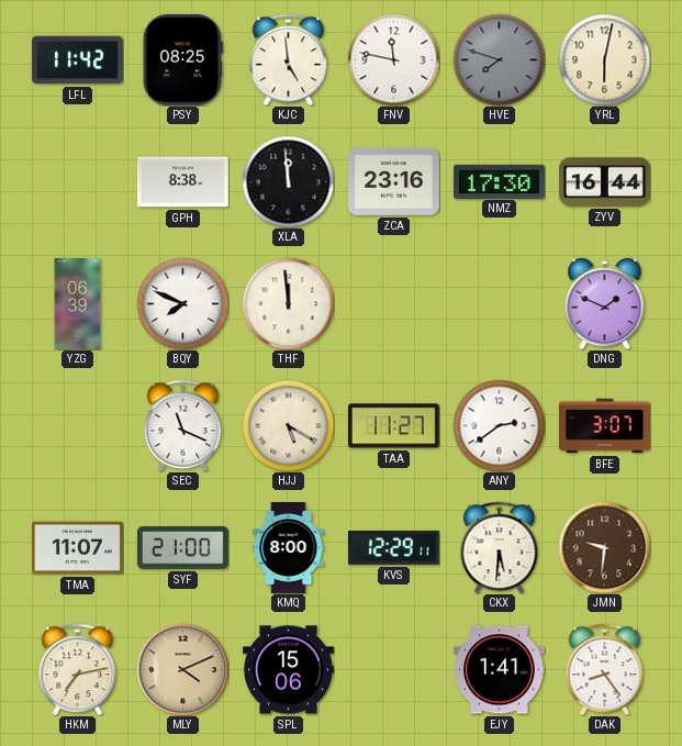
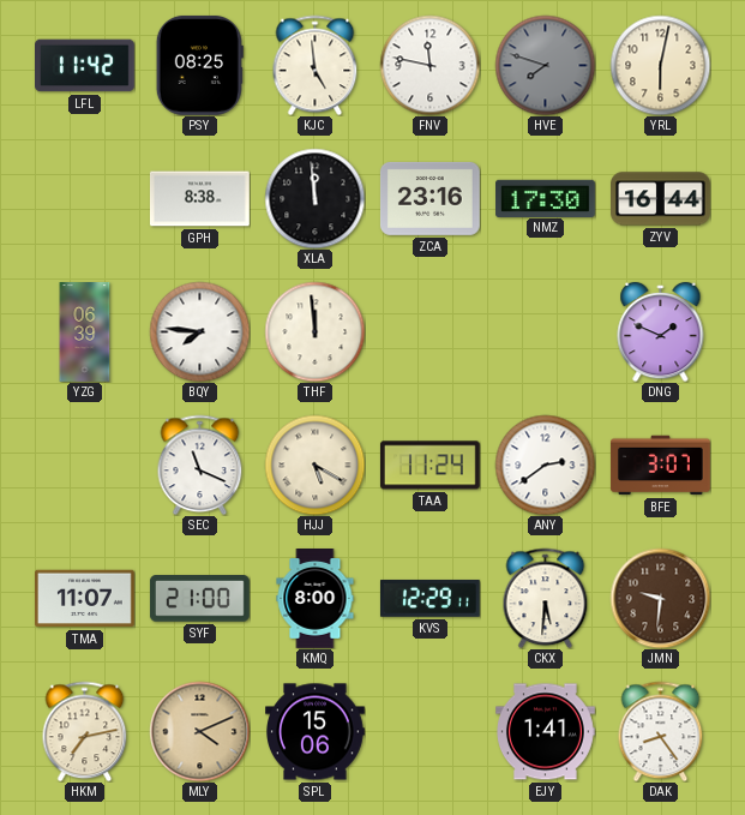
BQY: 7:49 -> 7:46
TAA: 11:27 -> 11:24
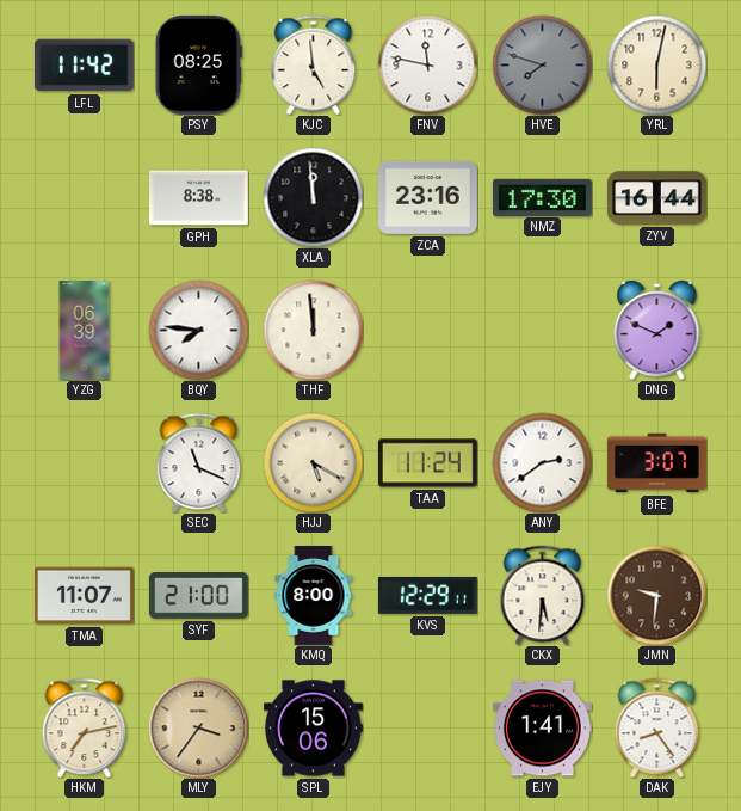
MLY: 4:11 -> 3:36
